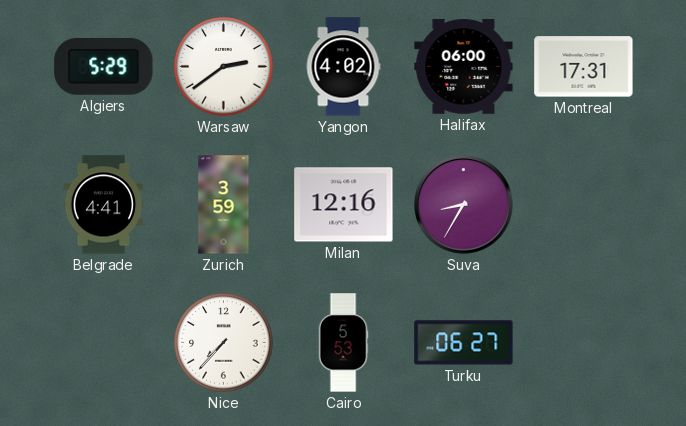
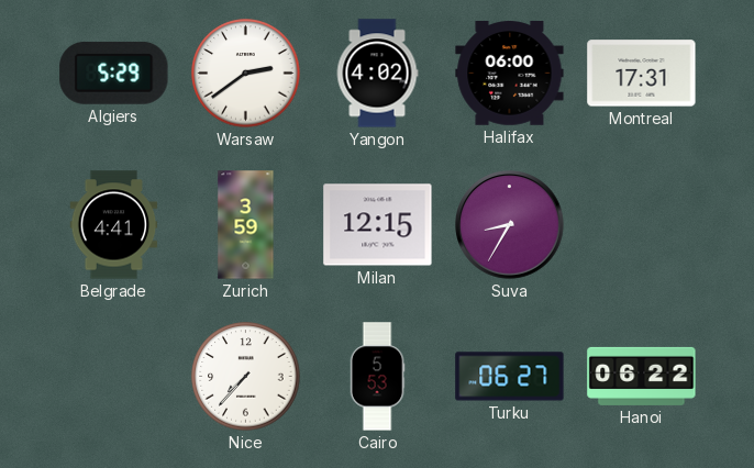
Milan: 12:16 -> 12:15
Hanoi: none -> 06:22
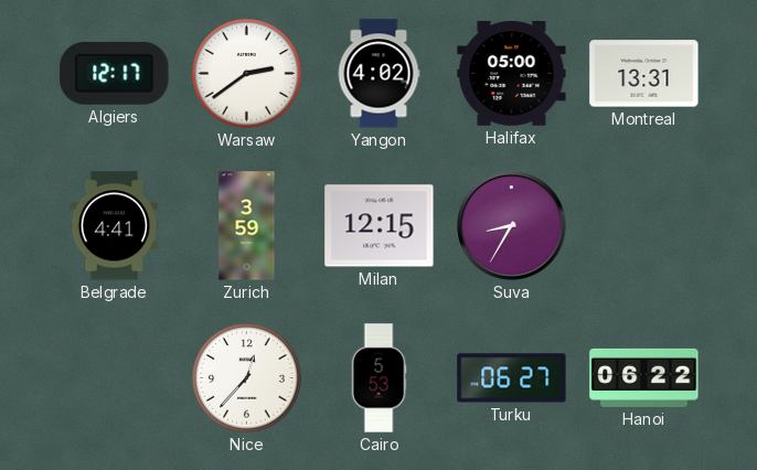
Algiers: 5:29 -> 12:17
Halifax: 06:00 -> 05:00
Montreal: 17:31 -> 13:31
Nice: 7:37 -> 12:37
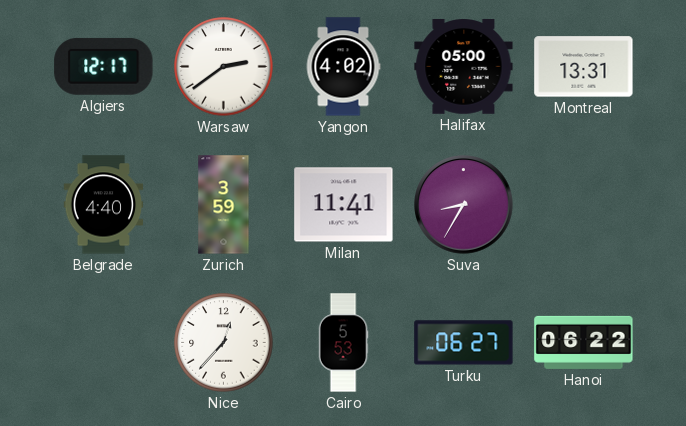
Belgrade: 4:41 -> 4:40
Milan: 12:15 -> 11:41
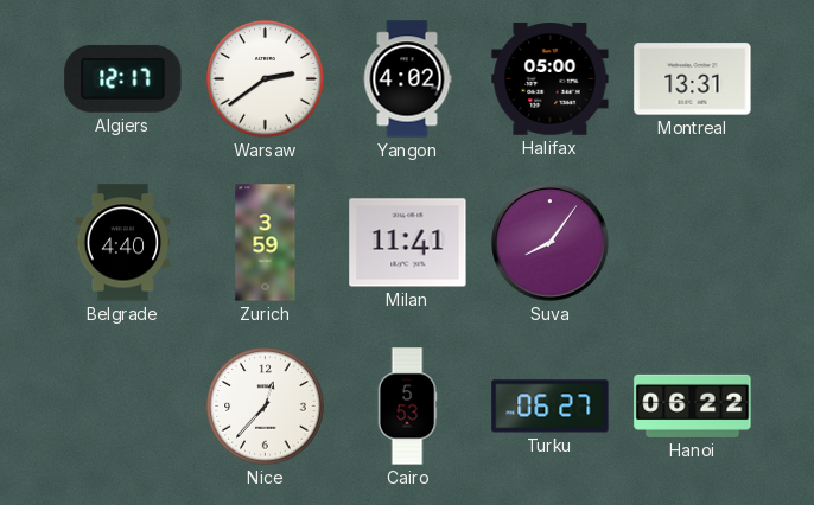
Suva: 8:35 -> 8:06
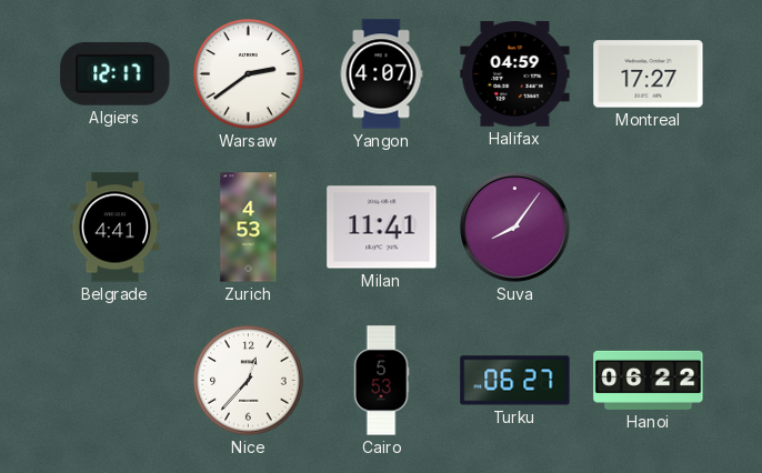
Yangon: 4:02 -> 4:07
Halifax: 05:00 -> 04:59
Montreal: 13:31 -> 17:27
Belgrade: 4:40 -> 4:41
Zurich: 3:59 -> 4:53
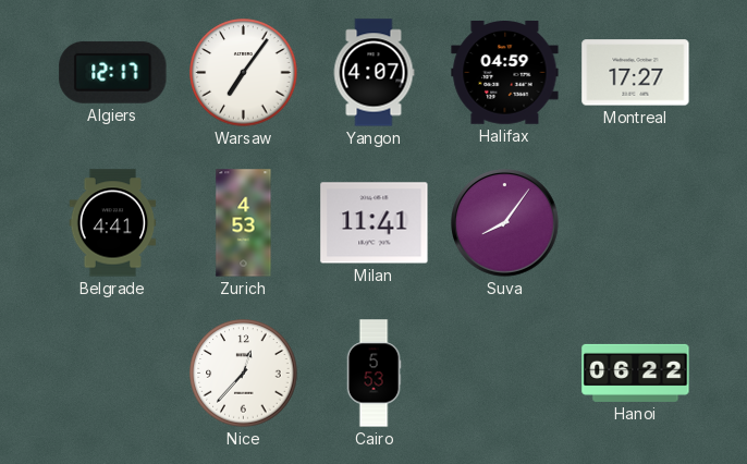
Warsaw: 2:39 -> 7:06
Turku: 06:27 -> none
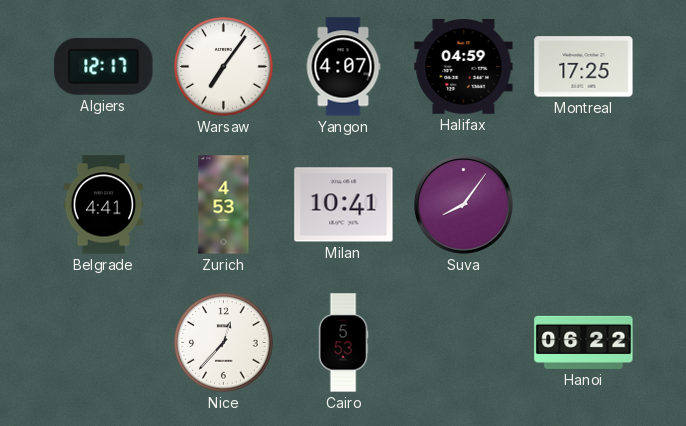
Montreal: 17:27 -> 17:25
Milan: 11:41 -> 10:41
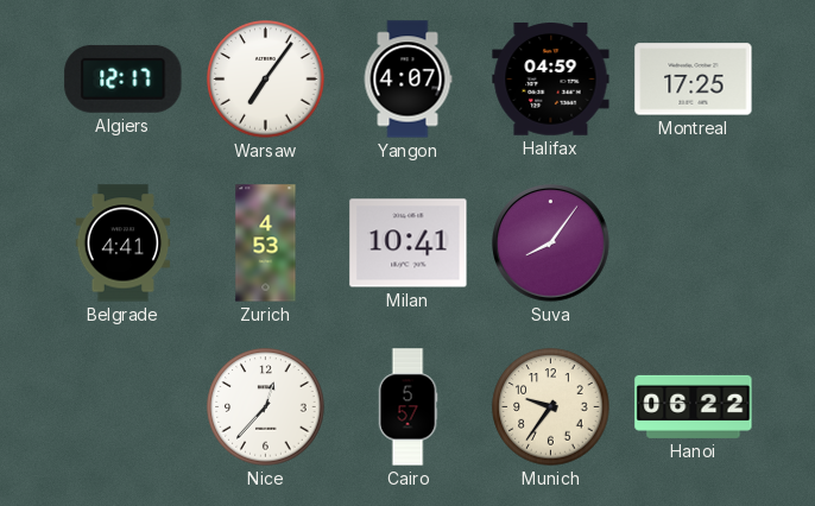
Cairo: 5:53 -> 5:57
Munich: none -> 9:36
